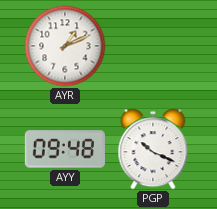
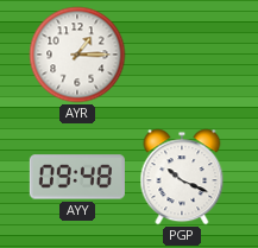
AYR: 1:11 -> 1:15
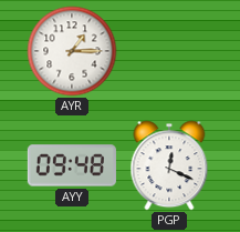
PGP: 10:19 -> 12:19
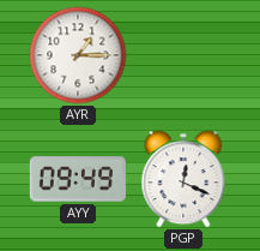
AYY: 09:48 -> 09:49
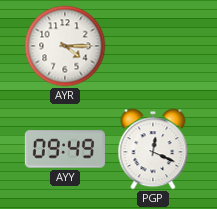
AYR: 1:15 -> 4:15
